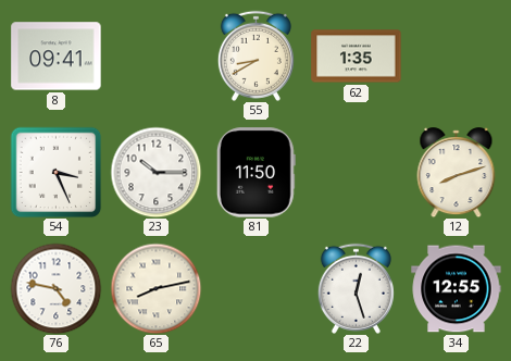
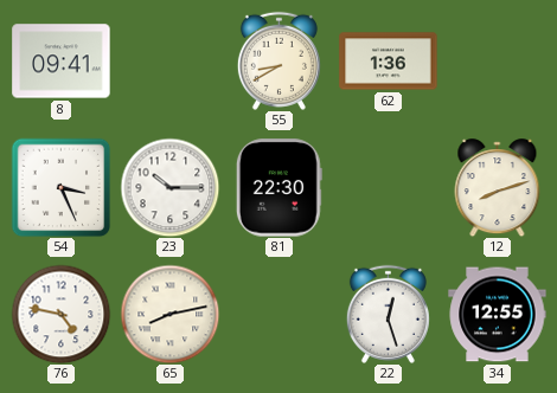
62: 1:35 -> 1:36
81: 11:50 -> 22:30
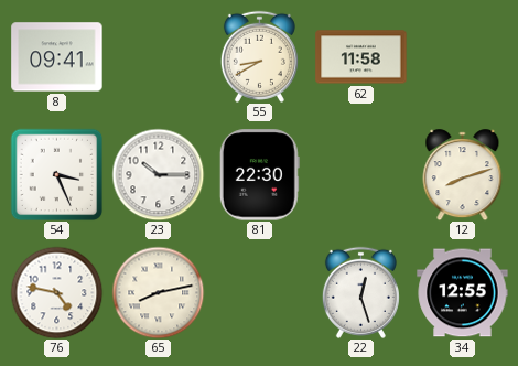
62: 1:36 -> 11:58
